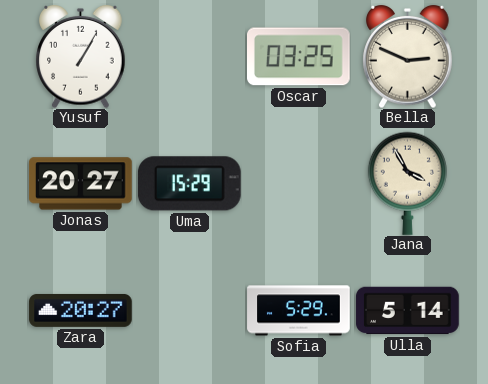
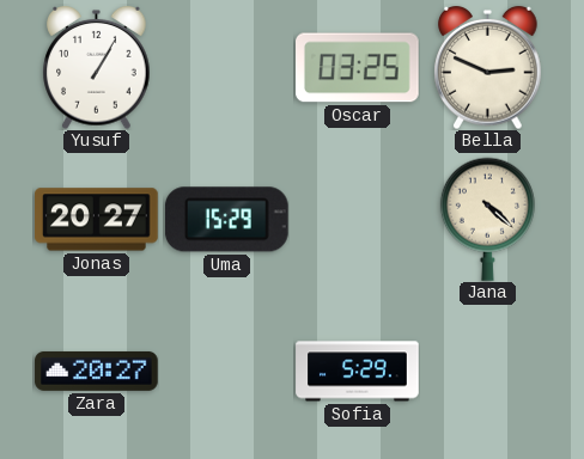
Jana: 3:55 -> 4:22
Ulla: 5:14 -> none
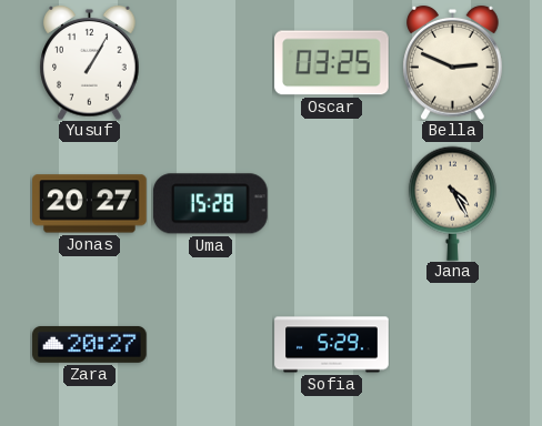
Uma: 15:29 -> 15:28
Jana: 4:22 -> 4:25
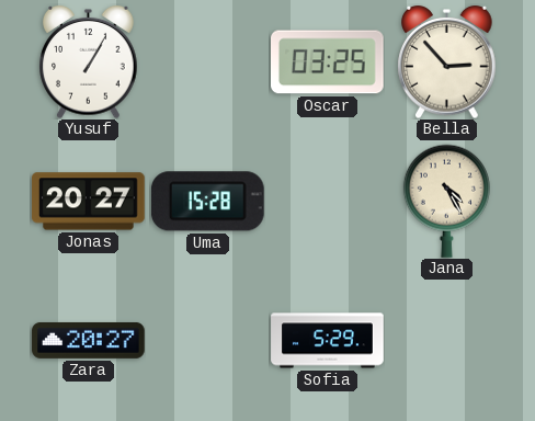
Bella: 2:49 -> 2:53
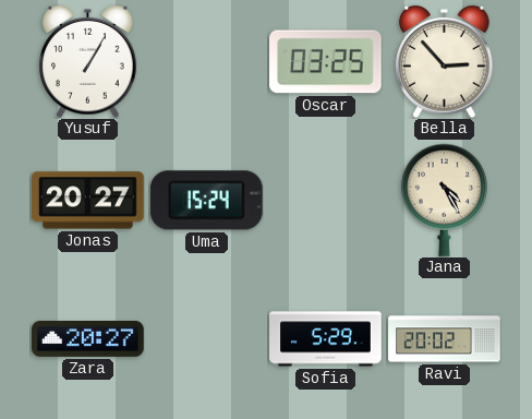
Uma: 15:28 -> 15:24
Ravi: none -> 20:02
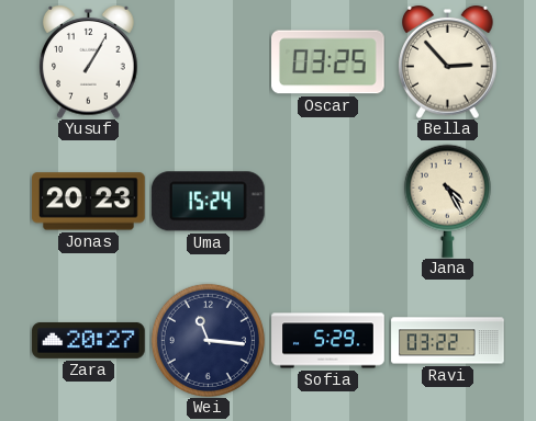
Jonas: 20:27 -> 20:23
Wei: none -> 11:16
Ravi: 20:02 -> 03:22
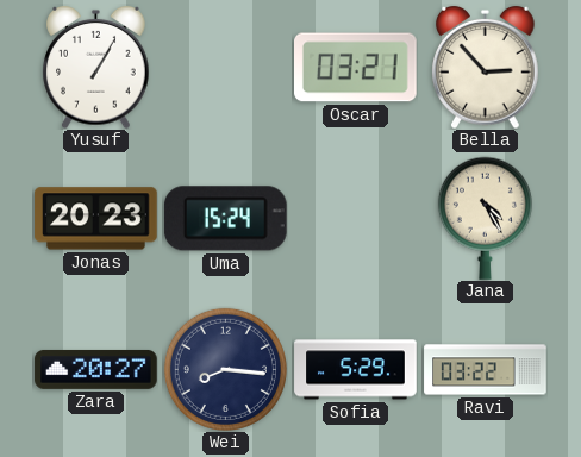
Oscar: 03:25 -> 03:21
Wei: 11:16 -> 8:16
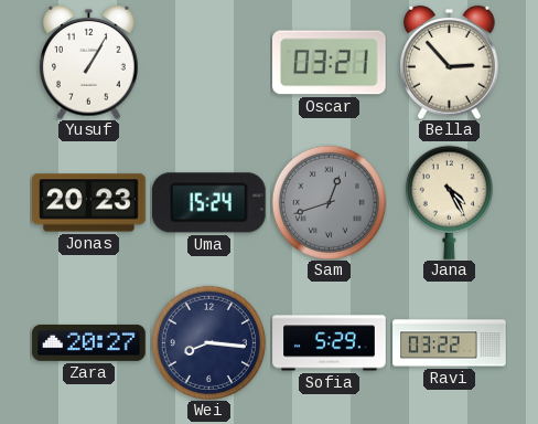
Sam: none -> 12:42
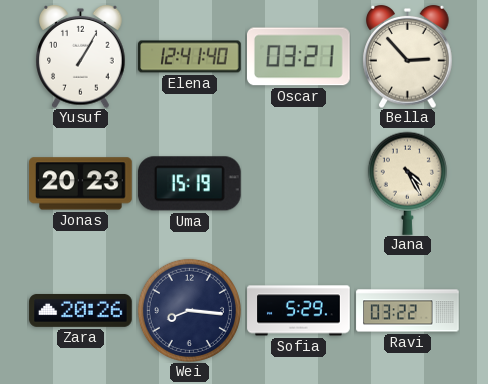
Elena: none -> 12:41
Uma: 15:24 -> 15:19
Sam: 12:42 -> none
Zara: 20:27 -> 20:26
